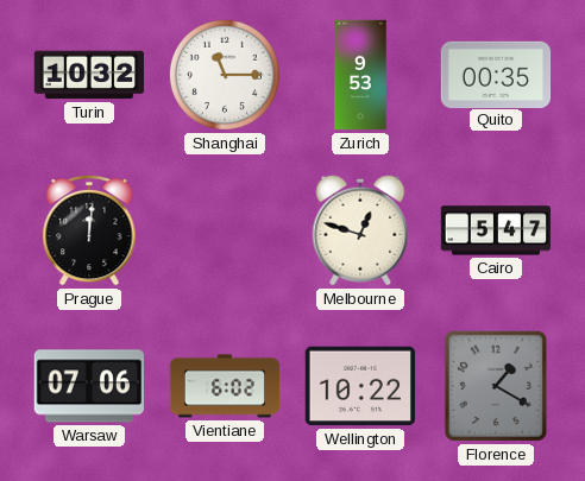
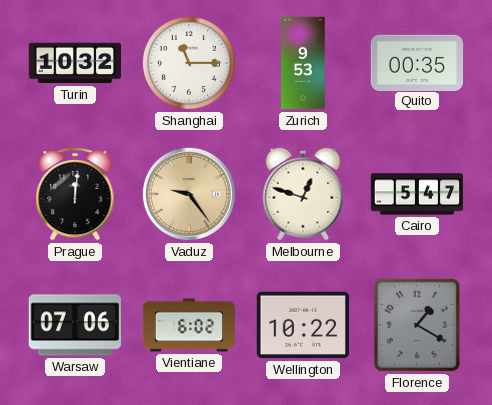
Vaduz: none -> 9:24
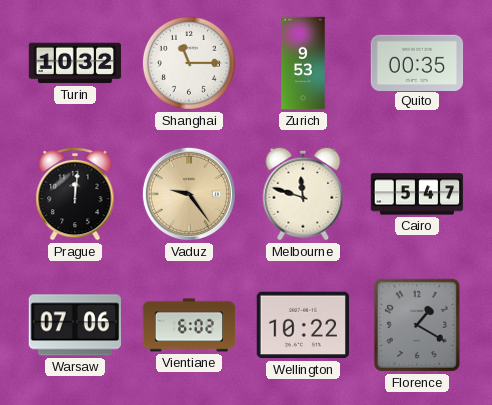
Melbourne: 12:48 -> 11:48
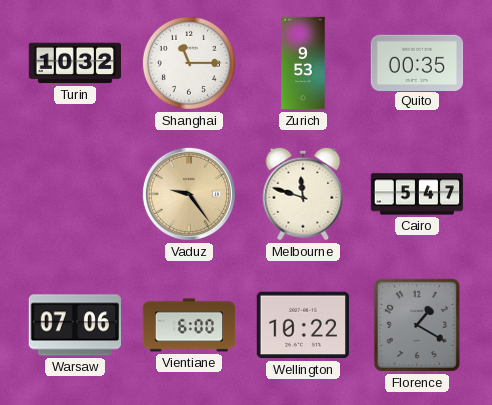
Prague: 12:01 -> none
Vientiane: 6:02 -> 6:00
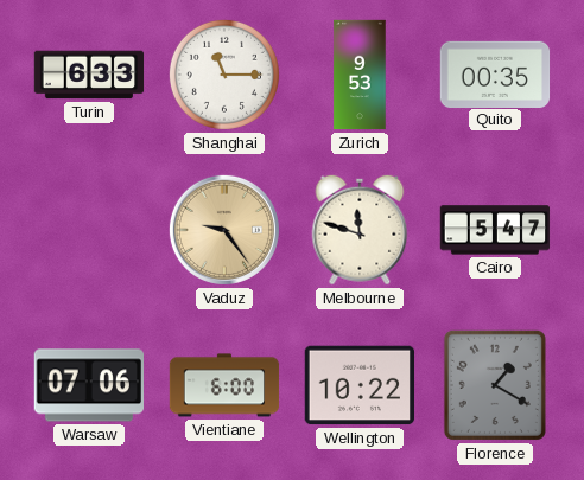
Turin: 10:32 -> 6:33
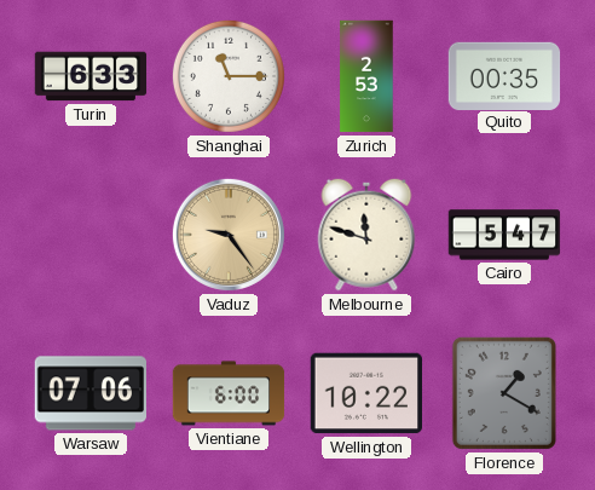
Zurich: 9:53 -> 2:53
